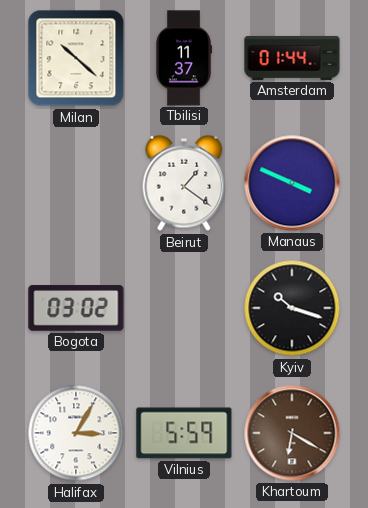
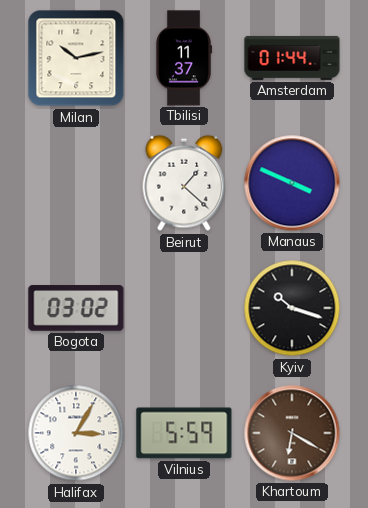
Milan: 10:22 -> 10:13
Beirut: 1:21 -> 1:22
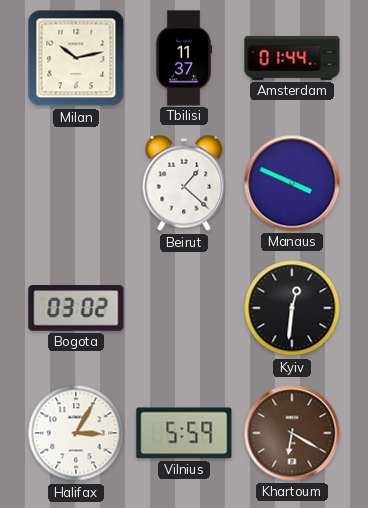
Kyiv: 10:18 -> 12:31
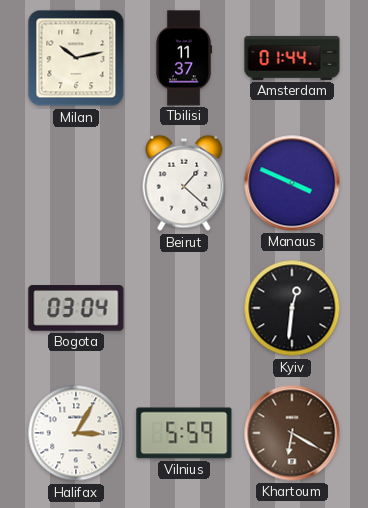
Bogota: 03:02 -> 03:04
